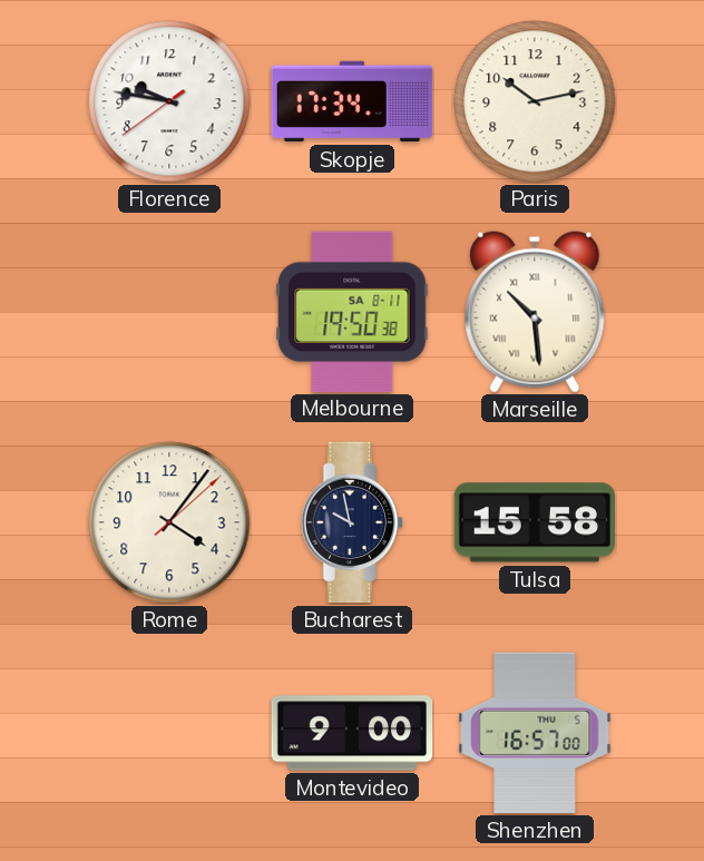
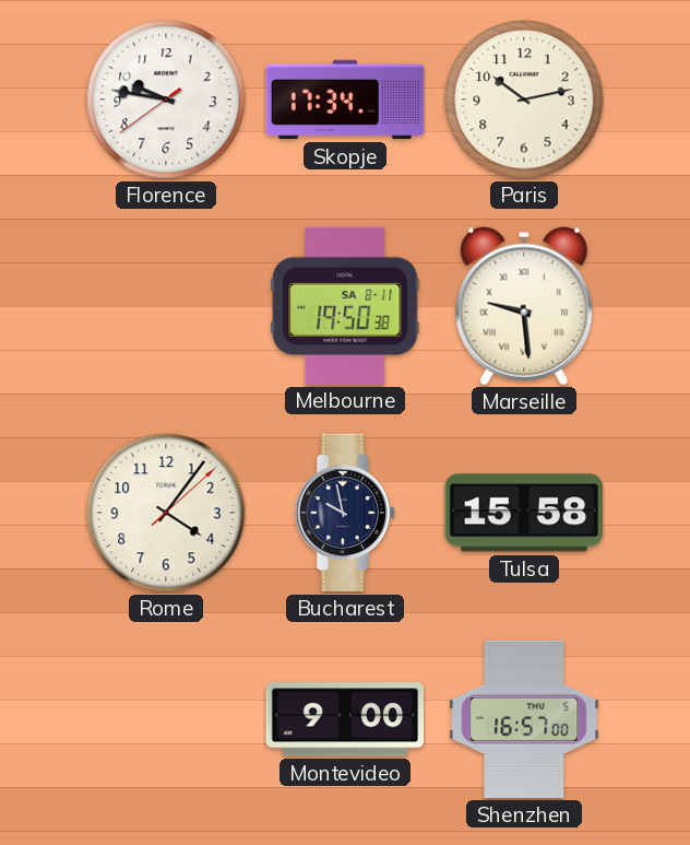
Marseille: 10:29 -> 9:29
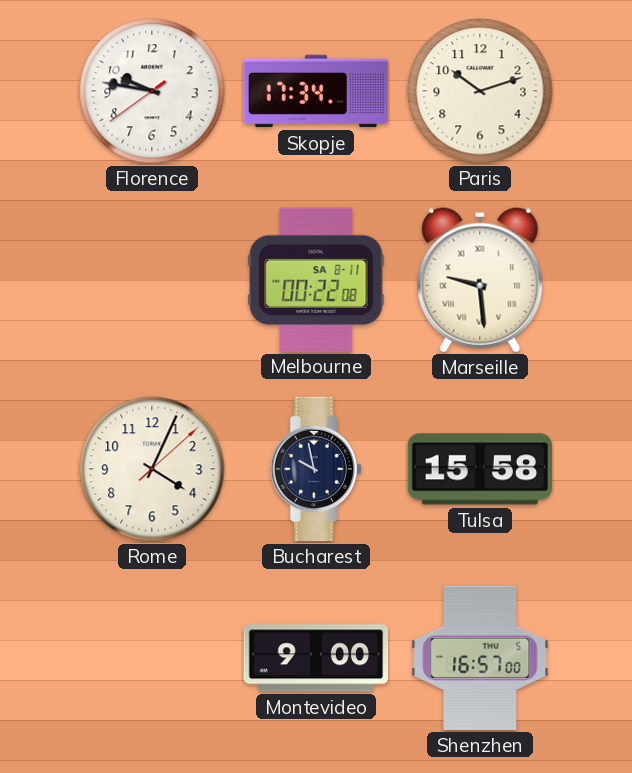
Paris: 10:13 -> 10:12
Melbourne: 19:50 -> 00:22
Rome: 4:06 -> 4:04
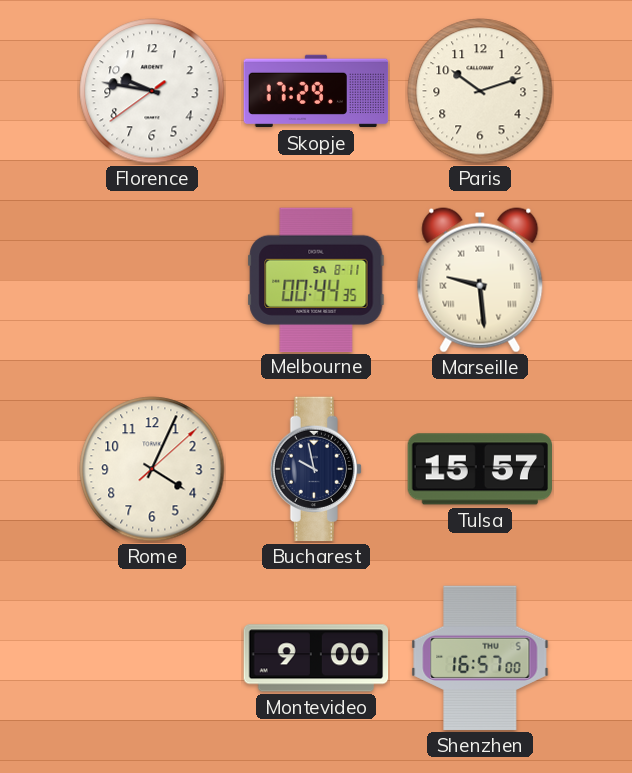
Skopje: 17:34 -> 17:29
Melbourne: 00:22 -> 00:44
Tulsa: 15:58 -> 15:57
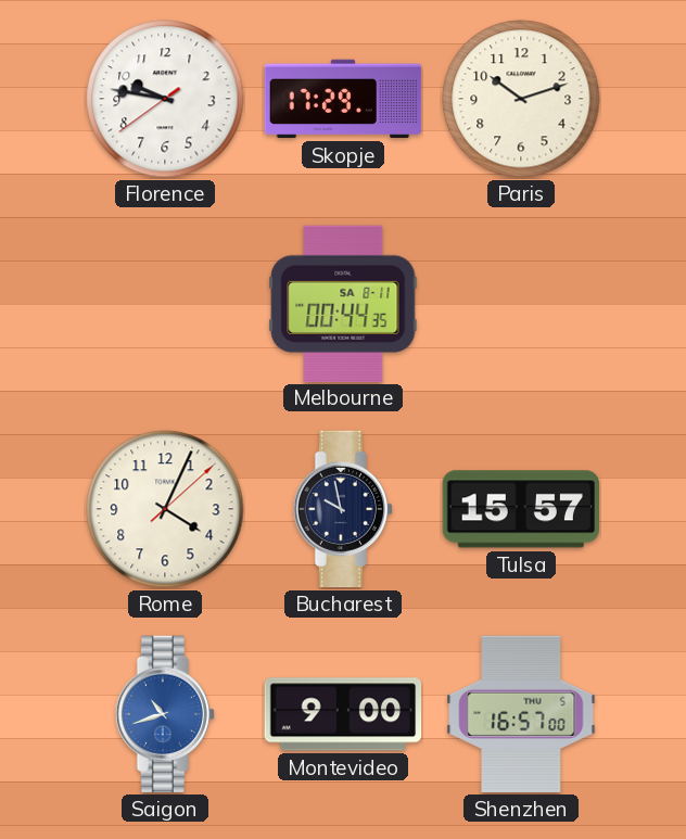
Marseille: 9:29 -> none
Saigon: none -> 10:42
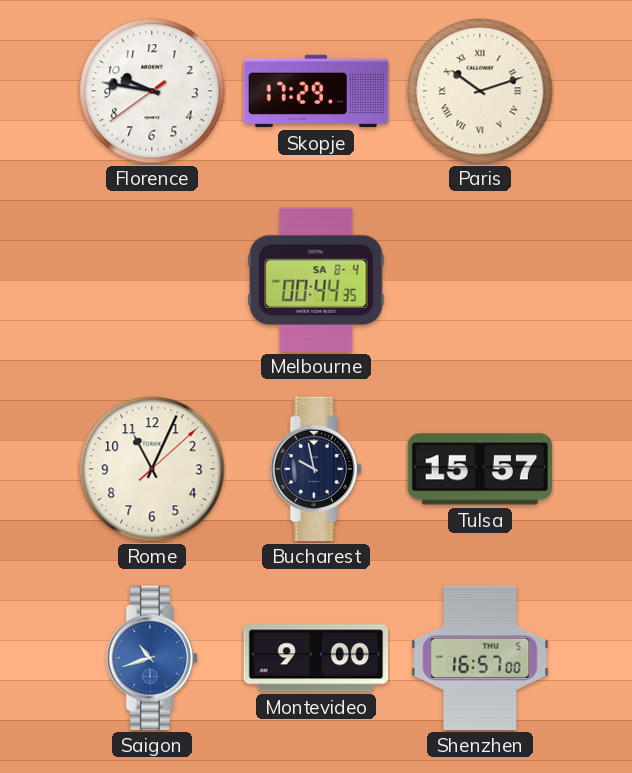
Paris numerals: Arabic -> Roman
Melbourne date: SA 8-11 -> SA 8-4
Rome: 4:04 -> 11:04
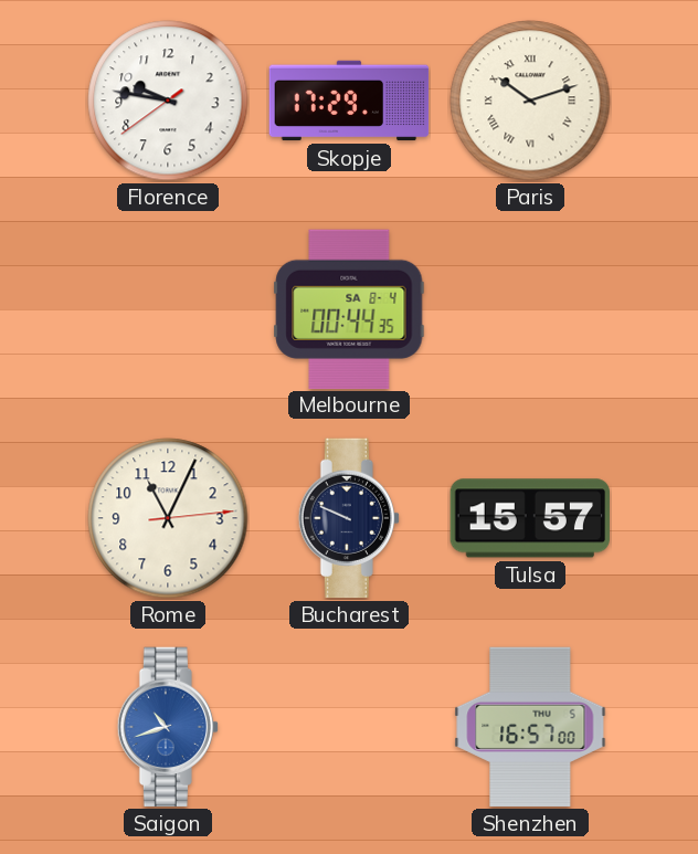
Rome: 11:04:08 -> 11:04:14
Bucharest: 9:58 -> 9:49
Montevideo: 9:00 -> none
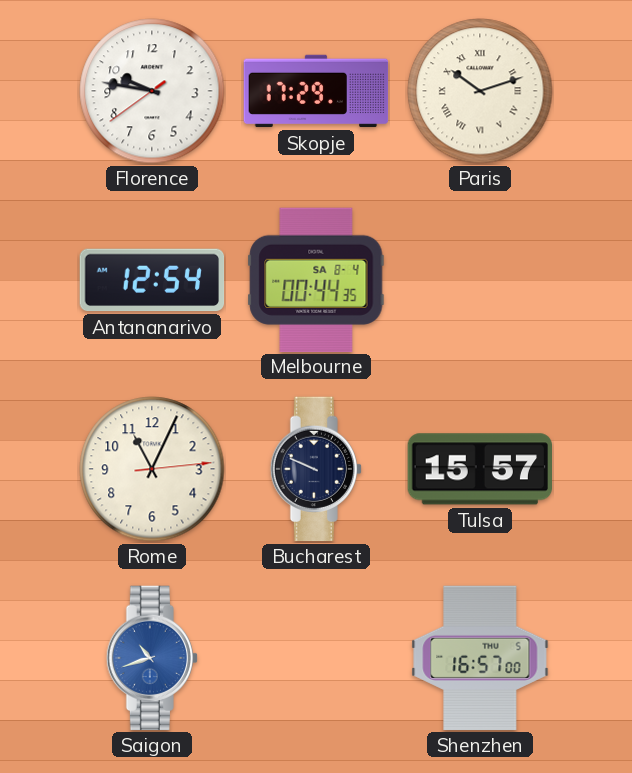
Antananarivo: none -> 12:54
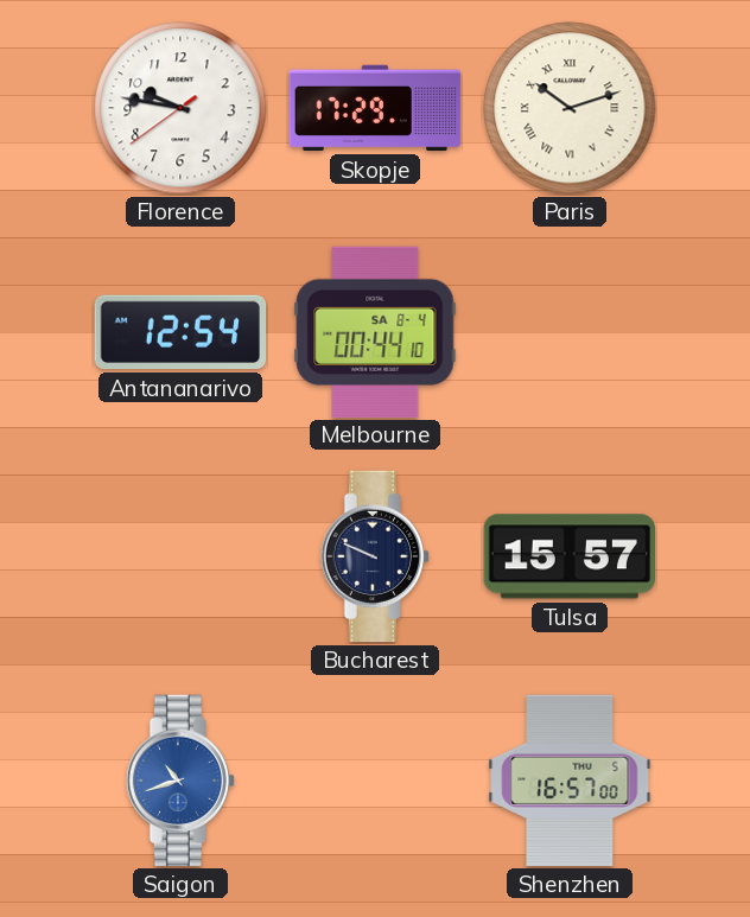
Melbourne: 00:44:35 -> 00:44:10
Rome: 11:04 -> none
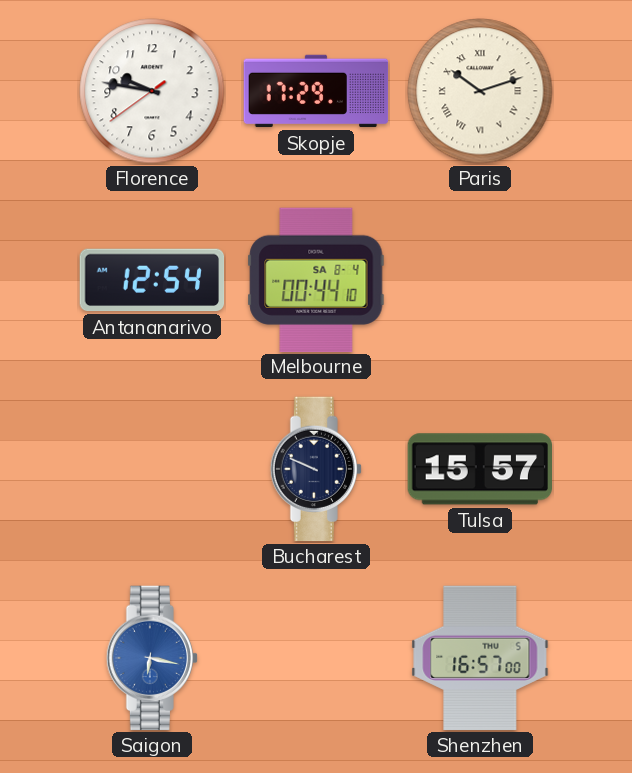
Saigon: 10:42 -> 6:17
